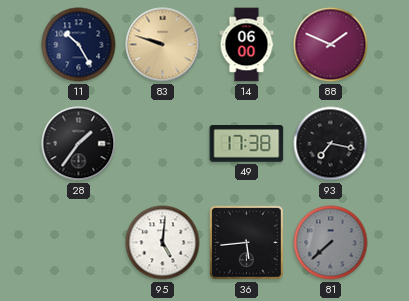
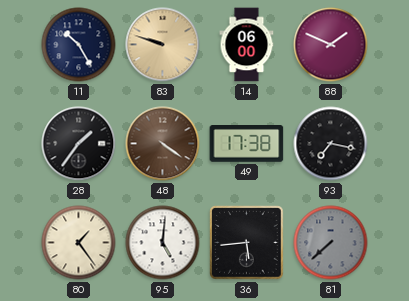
48: none -> 4:21
80: none -> 1:24
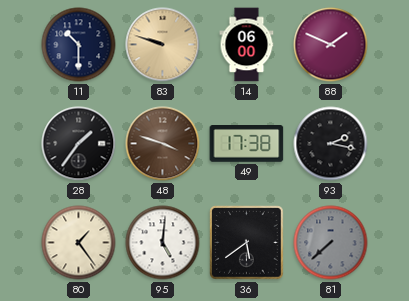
11: 10:25 -> 10:30
48: 4:21 -> 3:48
93: 7:17 -> 2:17
36: 5:44 -> 5:39
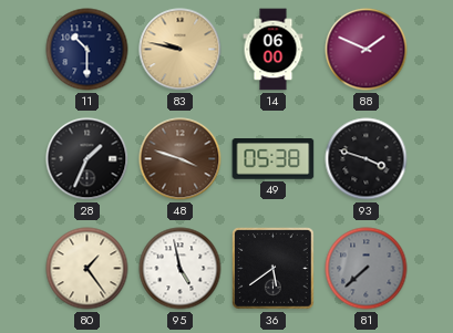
83: 9:48 -> 9:47
28: 1:36 -> 1:34
49: 17:38 -> 05:38
93: 2:17 -> 3:48
95: 5:01 -> 4:58
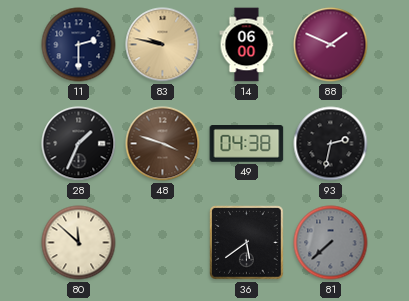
11: 10:30 -> 2:30
49: 05:38 -> 04:38
93: 3:48 -> 2:32
80: 1:24 -> 11:52
95: 4:58 -> none
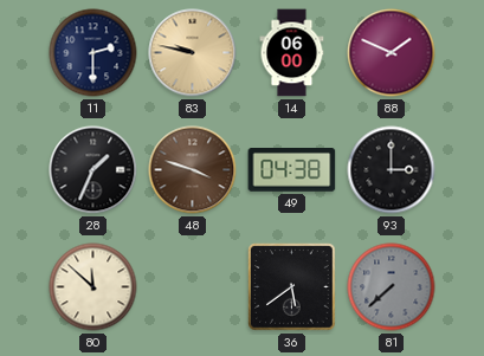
93: 2:32 -> 3:00
